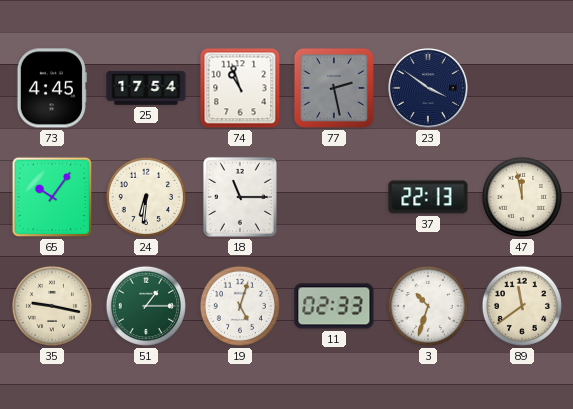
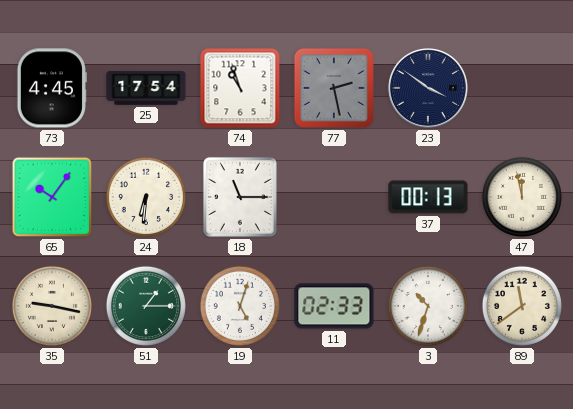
37: 22:13 -> 00:13
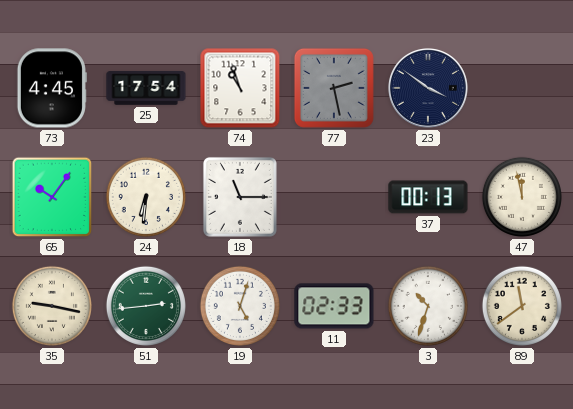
51: 1:15 -> 2:44
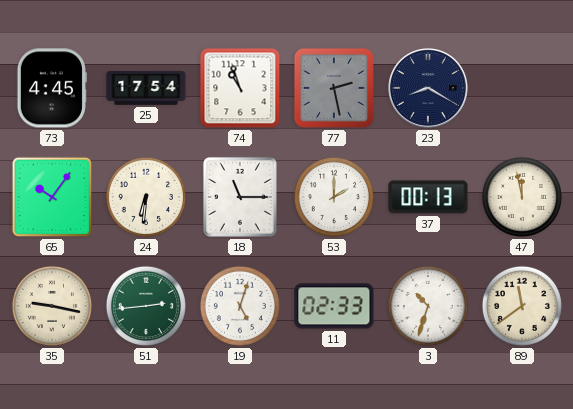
23: 3:51 -> 8:20
53: none -> 2:00
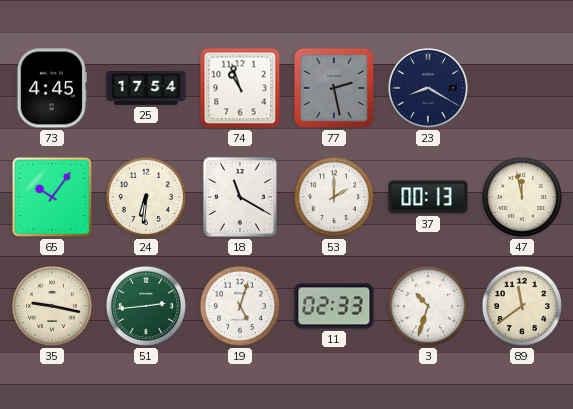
18: 11:15 -> 11:20
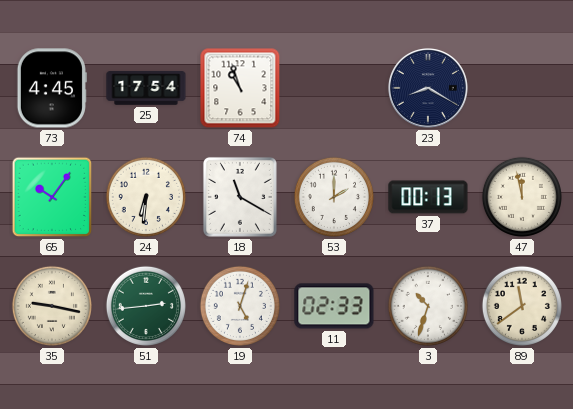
77: 2:28 -> none
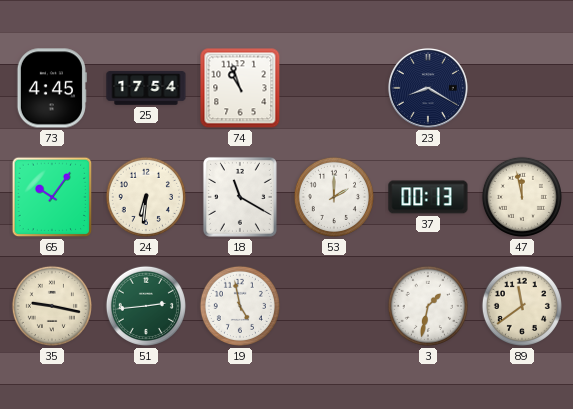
19: 5:03 -> 4:58
11: 02:33 -> none
3: 10:33 -> 1:32
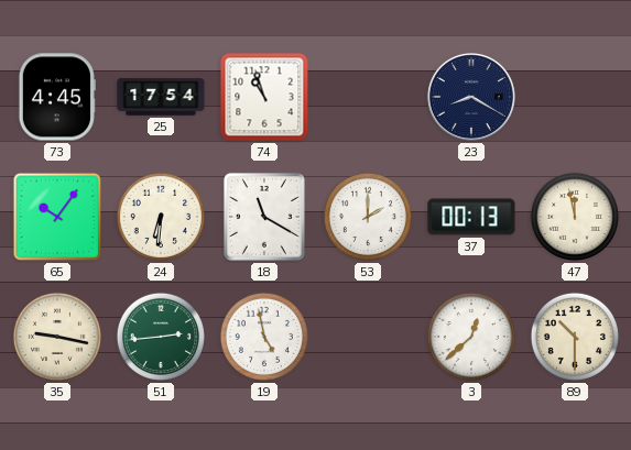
3: 1:32 -> 12:38
89: 11:39 -> 10:30
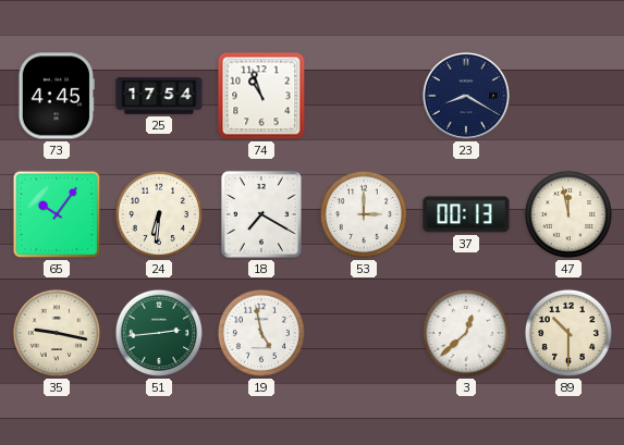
18: 11:20 -> 7:20
53: 2:00 -> 3:00
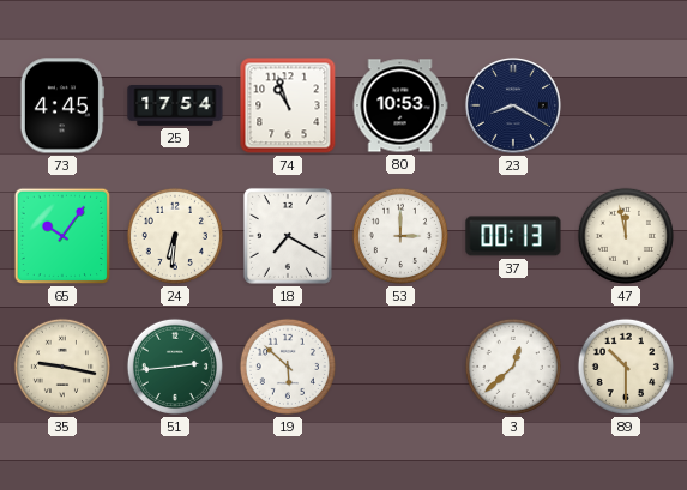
80: none -> 10:53
19: 4:58 -> 5:52
